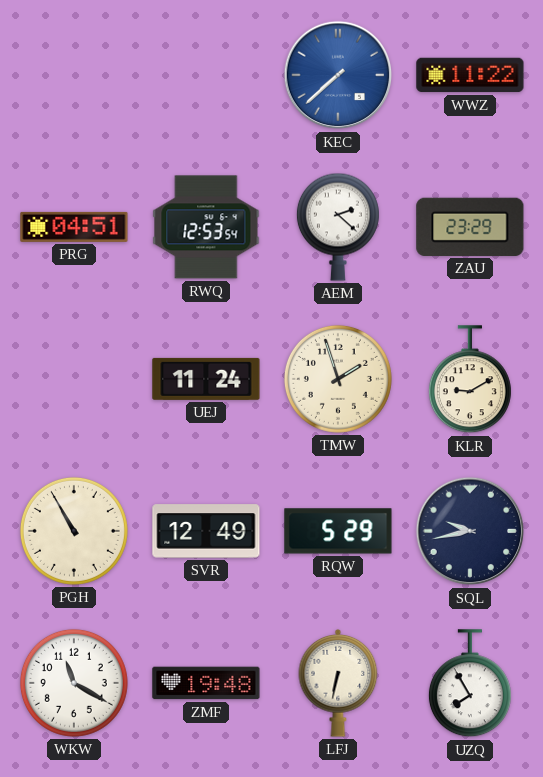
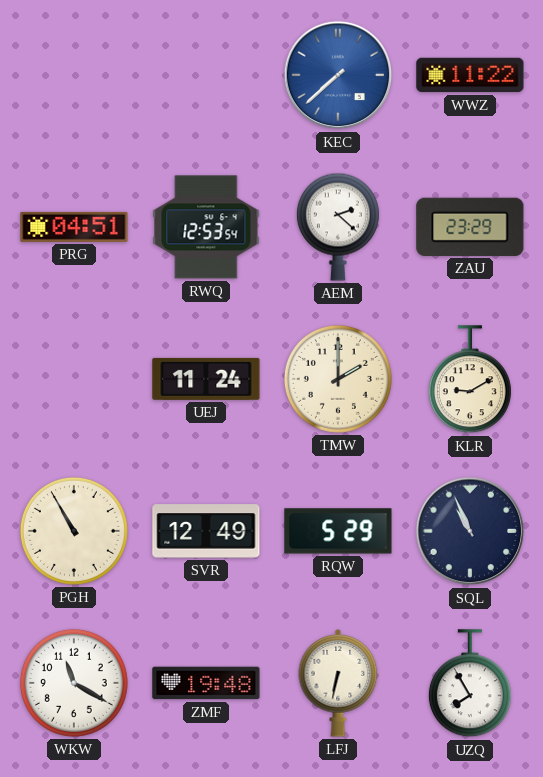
TMW: 1:57 -> 2:00
SQL: 9:43 -> 10:56
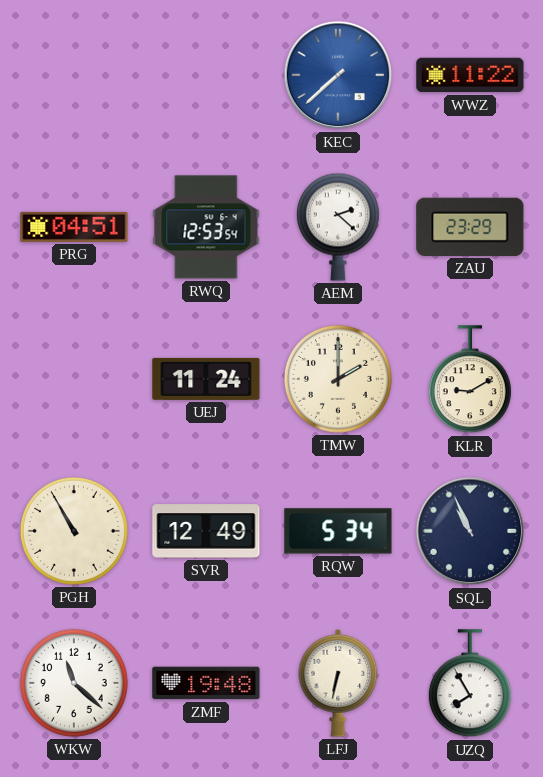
RQW: 5:29 -> 5:34
WKW: 11:20 -> 11:22
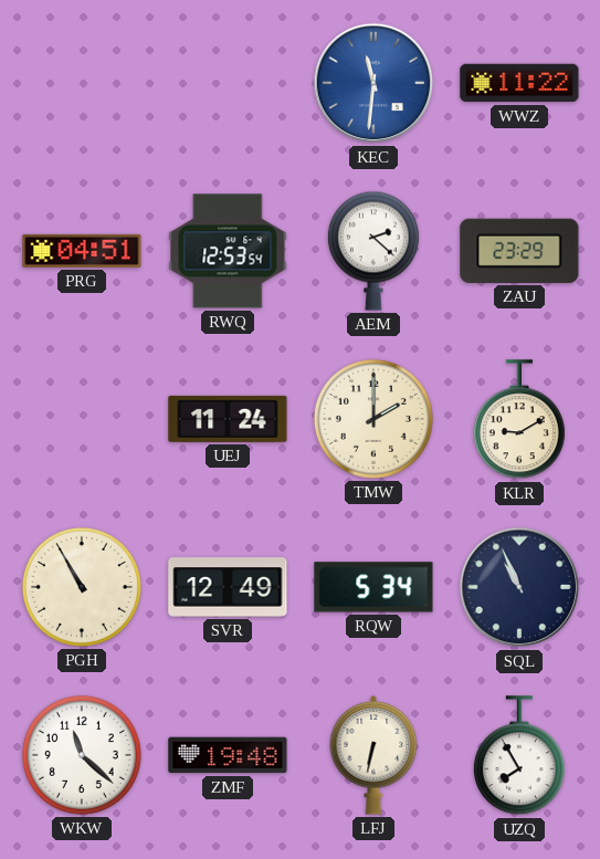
KEC: 7:38 -> 11:31
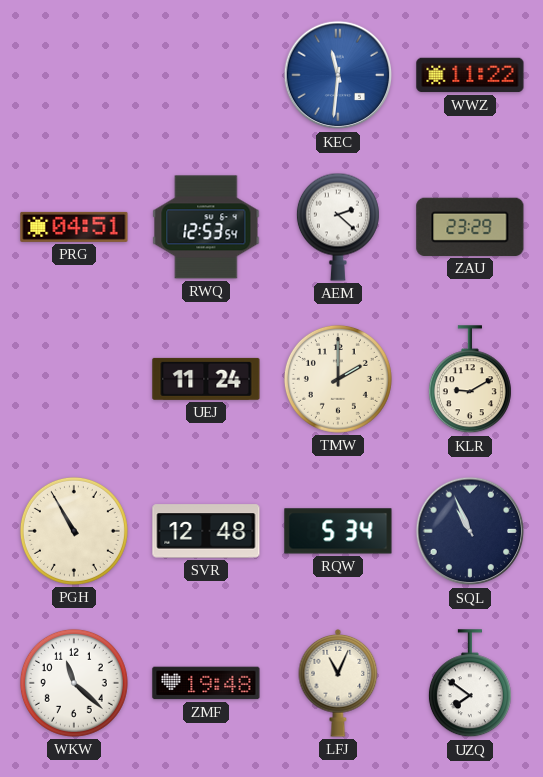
SVR: 12:49 -> 12:48
LFJ: 6:32 -> 11:04
UZQ: 7:55 -> 7:51
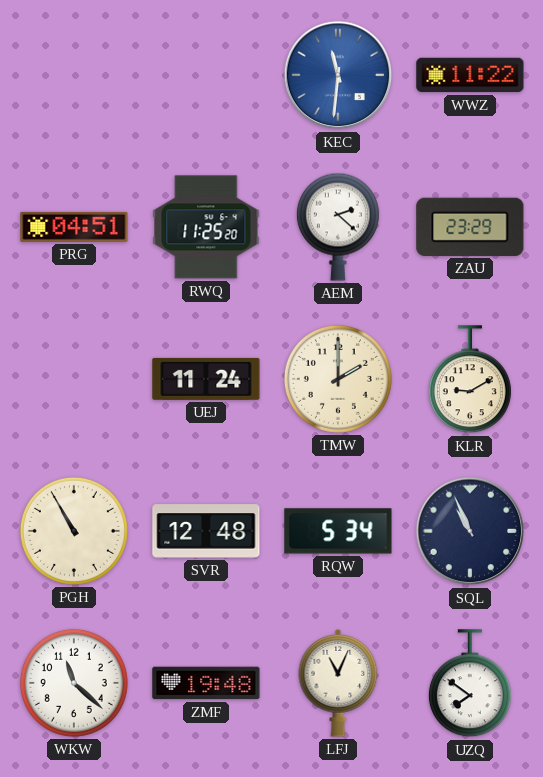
RWQ: 12:53 -> 11:25
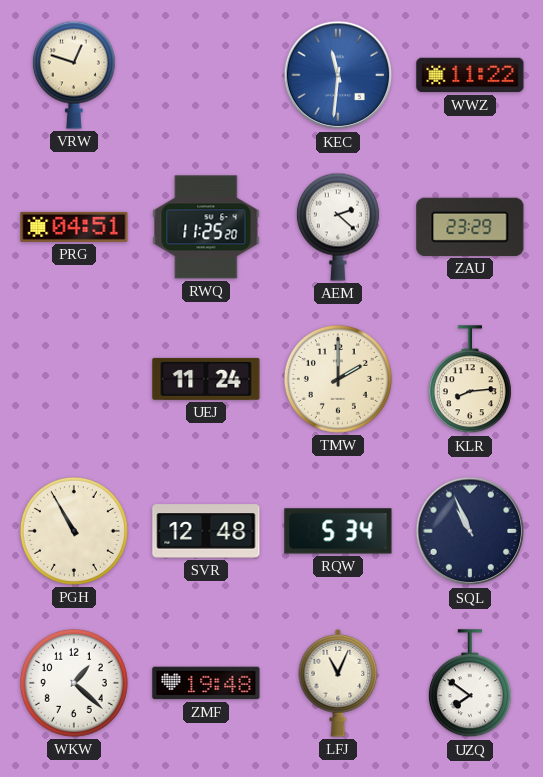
VRW: none -> 12:48
KLR: 9:10 -> 8:14
WKW: 11:22 -> 1:22
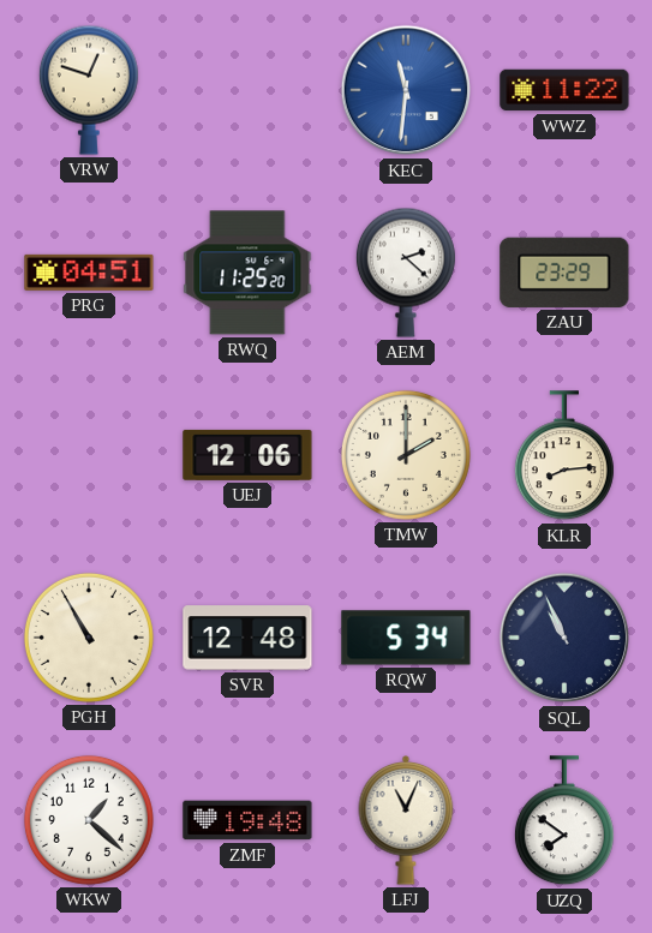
UEJ: 11:24 -> 12:06
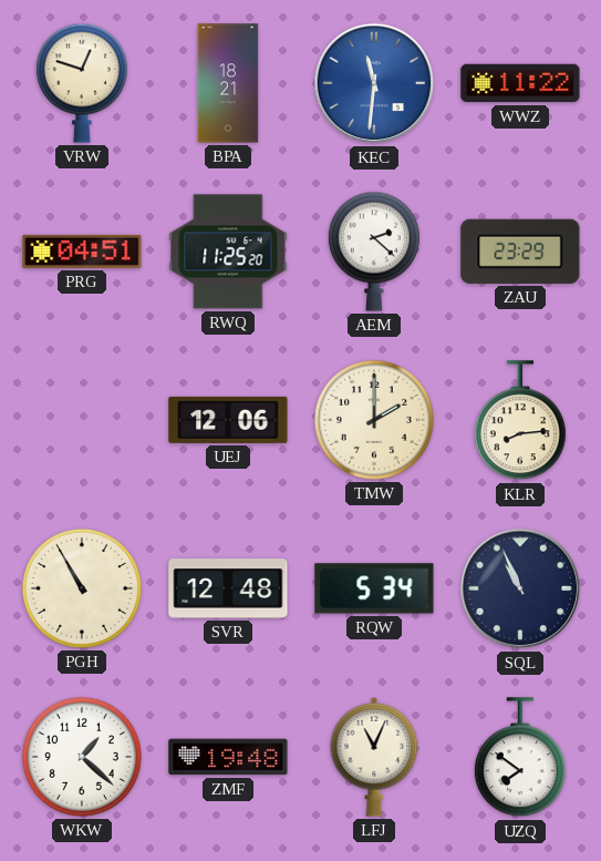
BPA: none -> 18:21
